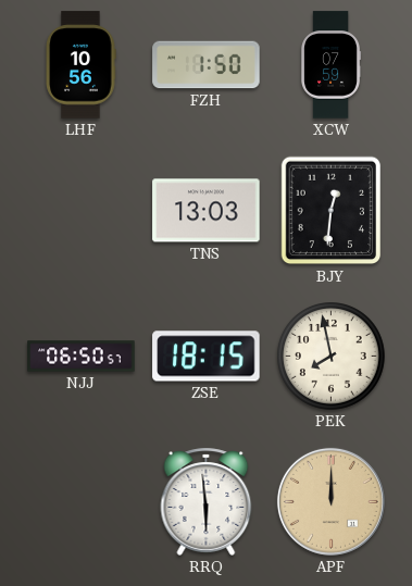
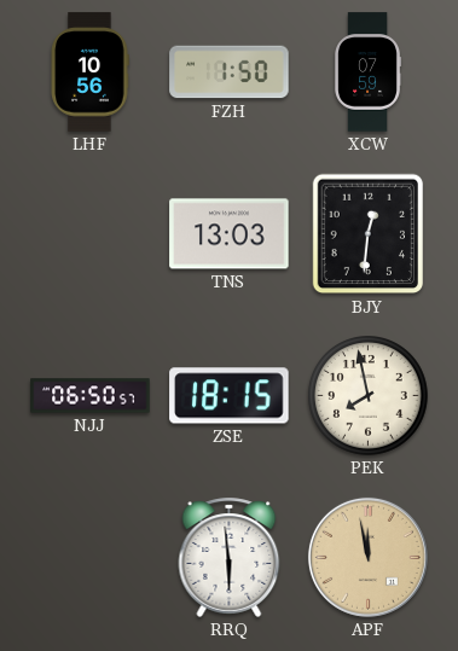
APF: 12:00 -> 11:58
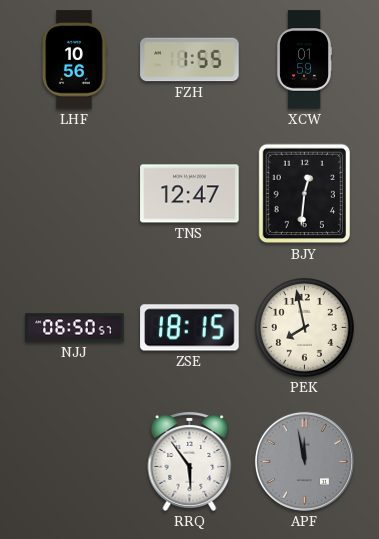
FZH: 1:50 -> 1:55
XCW: 07:59 -> 01:59
TNS: 13:03 -> 12:47
RRQ: 5:59 -> 5:54
APF dial: champagne -> grey
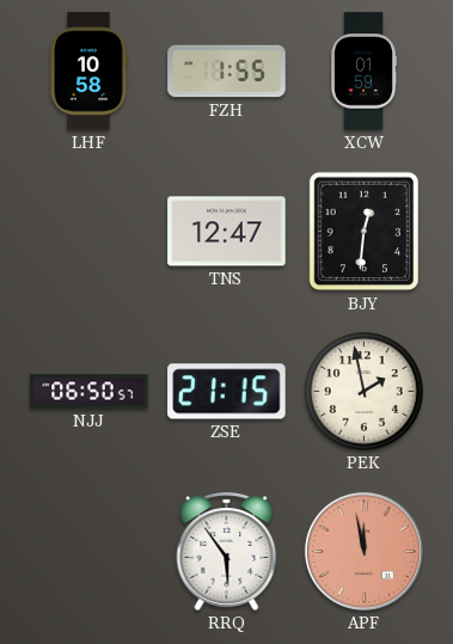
LHF: 10:56 -> 10:58
ZSE: 18:15 -> 21:15
PEK: 7:58 -> 1:58
APF dial: grey -> salmon
